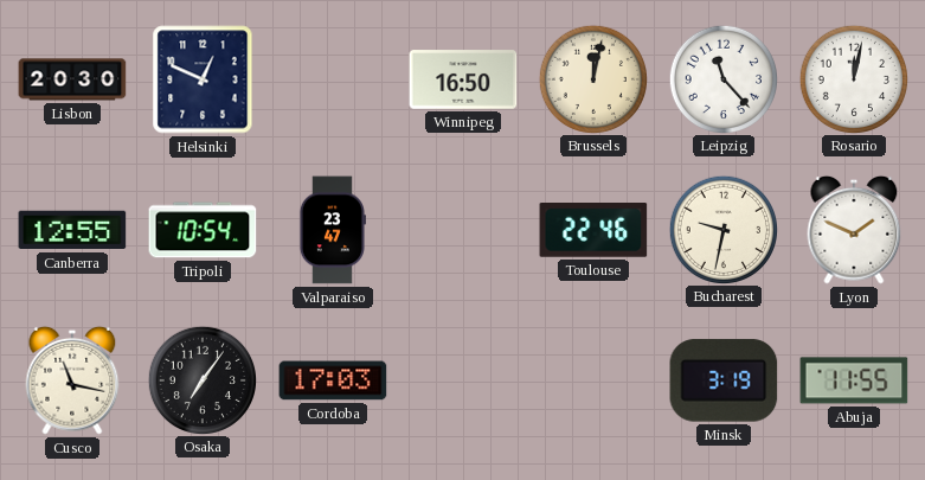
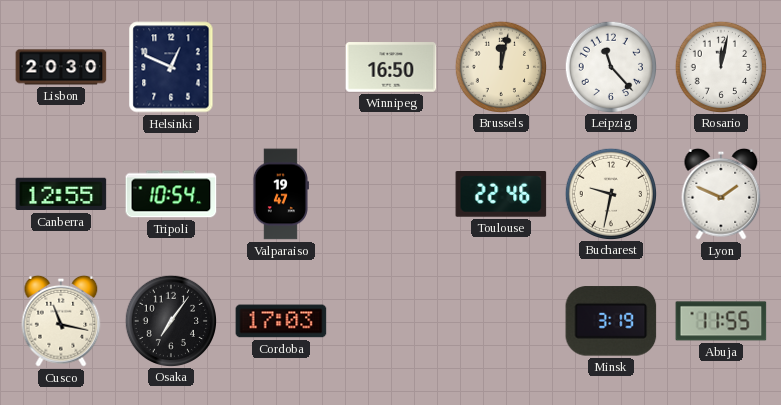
Valparaiso: 23:47 -> 19:47
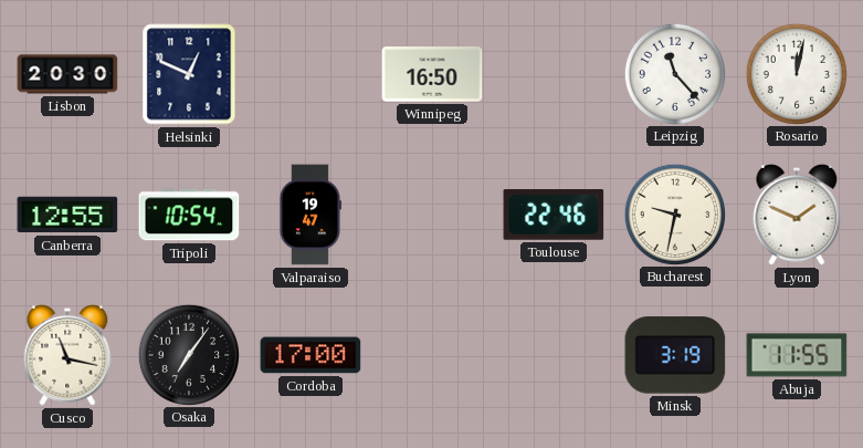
Brussels: 12:02 -> none
Cordoba: 17:03 -> 17:00
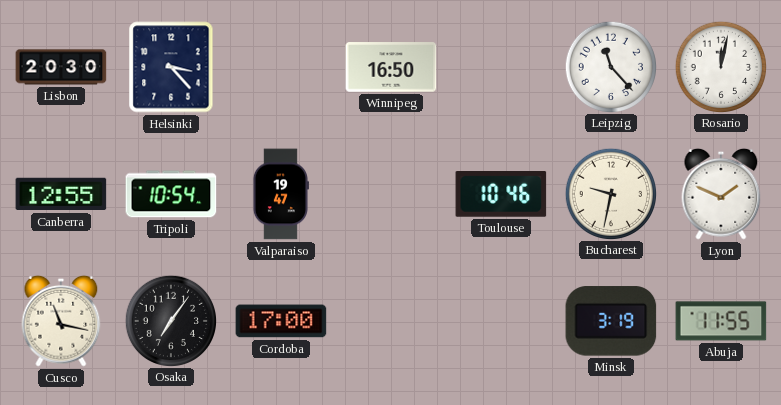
Helsinki: 12:49 -> 3:23
Toulouse: 22:46 -> 10:46
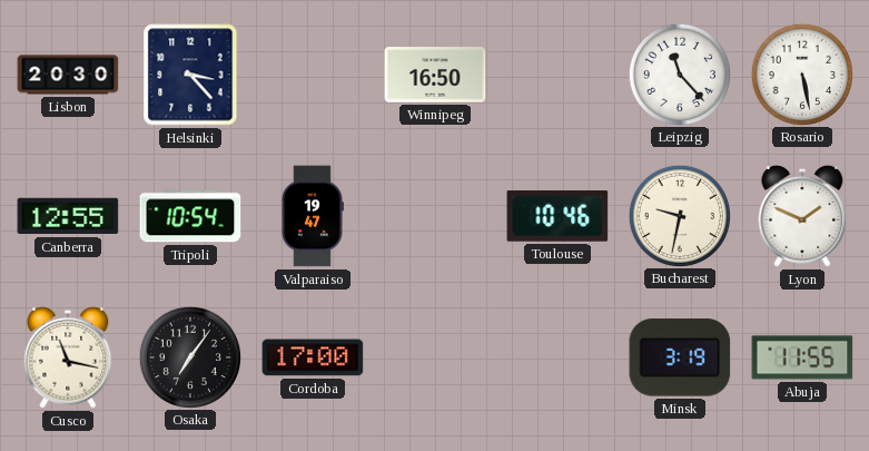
Rosario: 12:02 -> 5:28
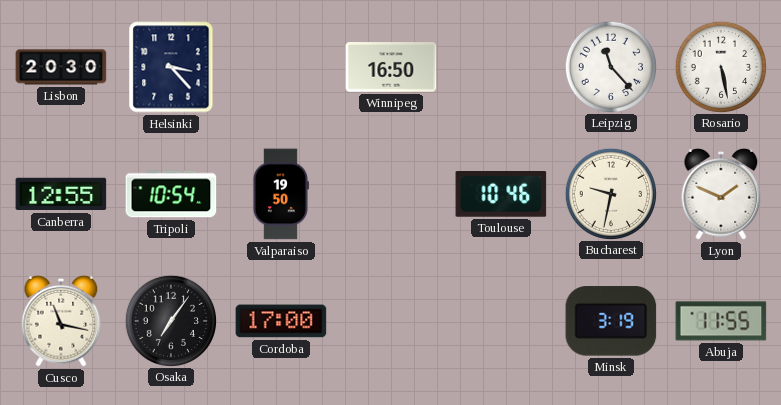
Valparaiso: 19:47 -> 19:50
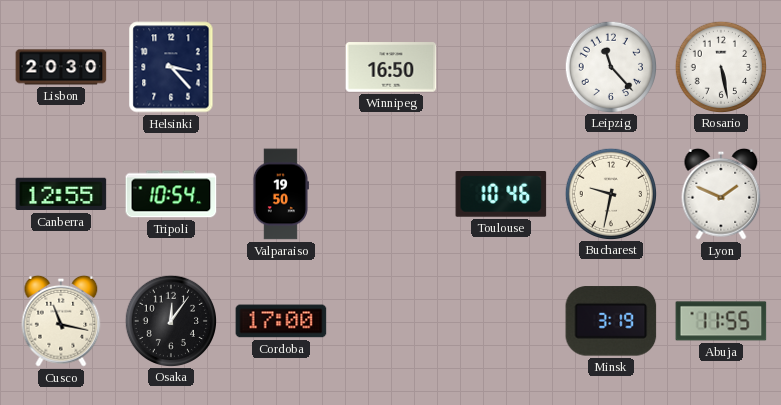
Osaka: 7:06 -> 12:06
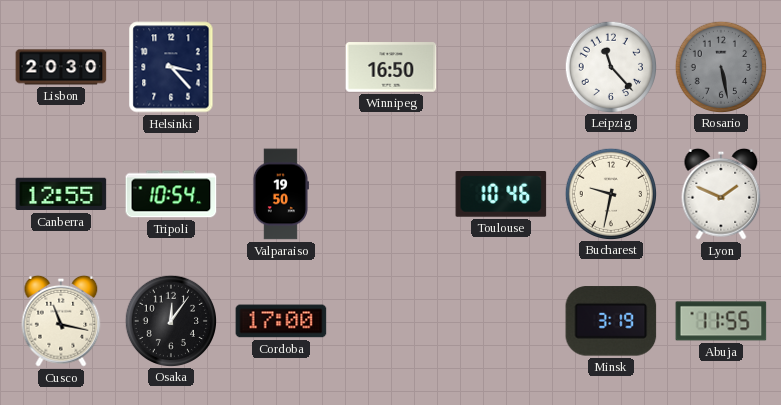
Rosario dial: white -> grey
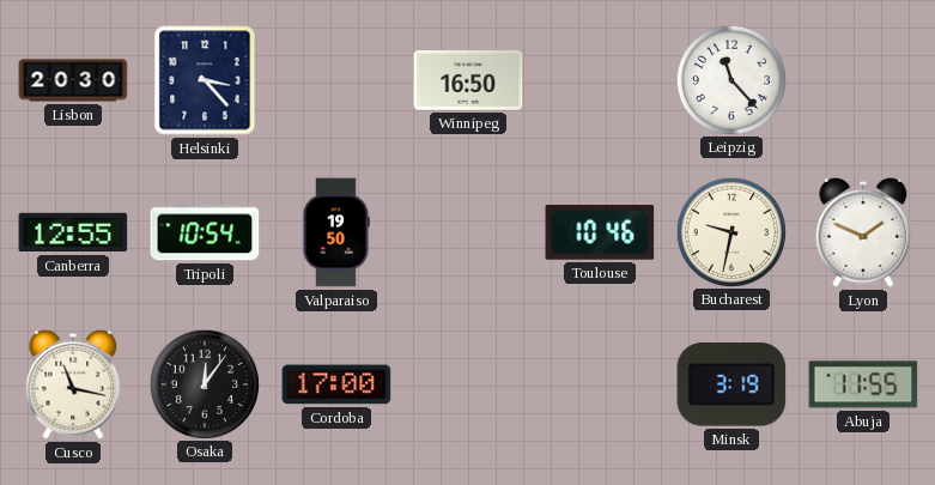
Rosario: 5:28 -> none
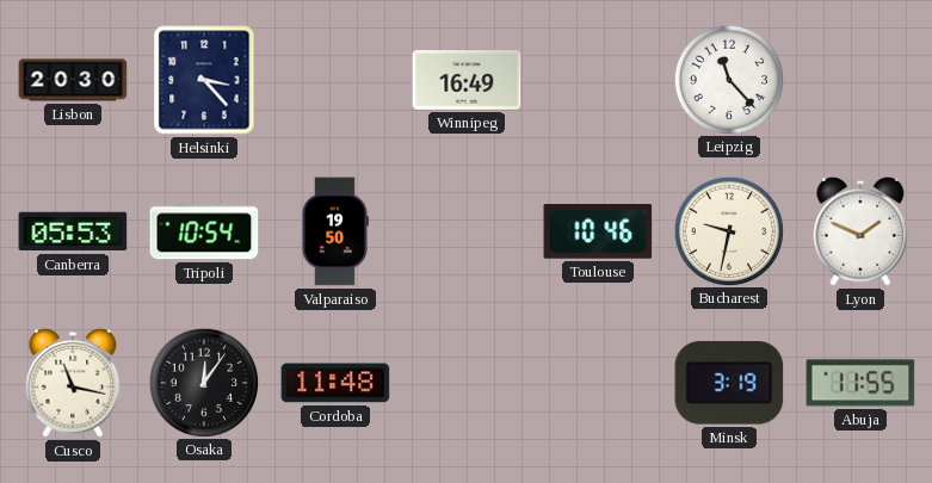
Winnipeg: 16:50 -> 16:49
Canberra: 12:55 -> 05:53
Cordoba: 17:00 -> 11:48
